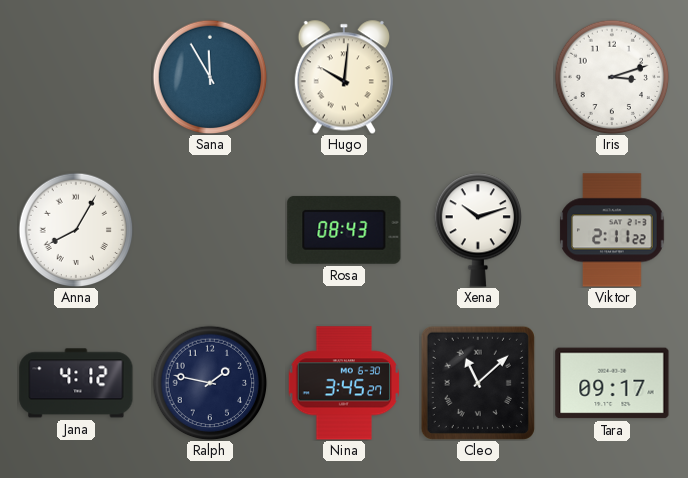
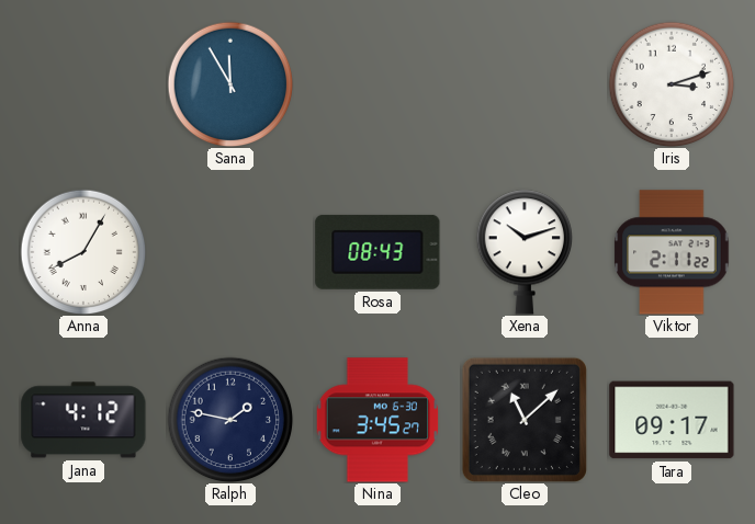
Hugo: 10:01 -> none
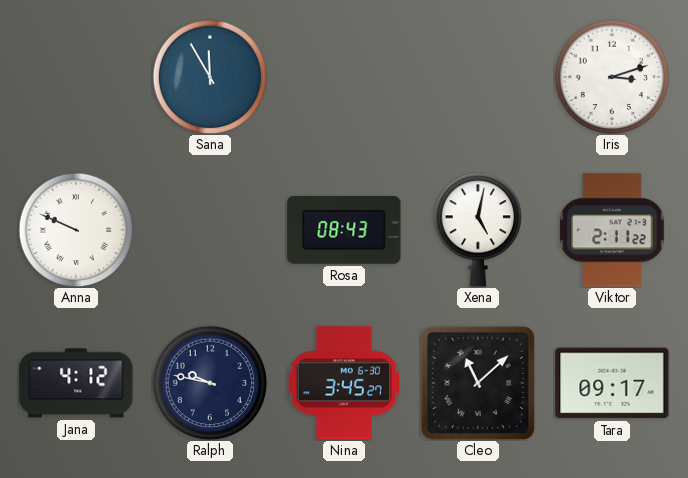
Anna: 8:05 -> 9:49
Xena: 10:12 -> 5:02
Ralph: 1:47 -> 9:47
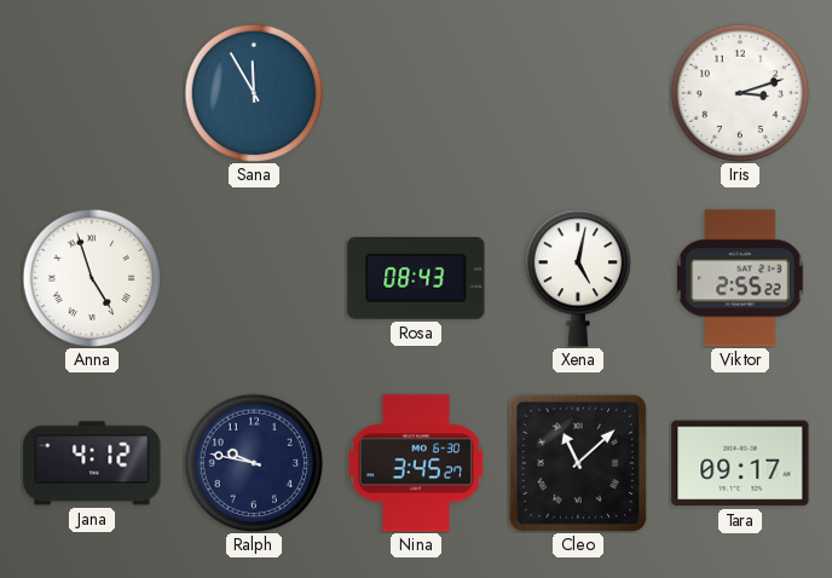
Anna: 9:49 -> 4:57
Viktor: 2:11 -> 2:55
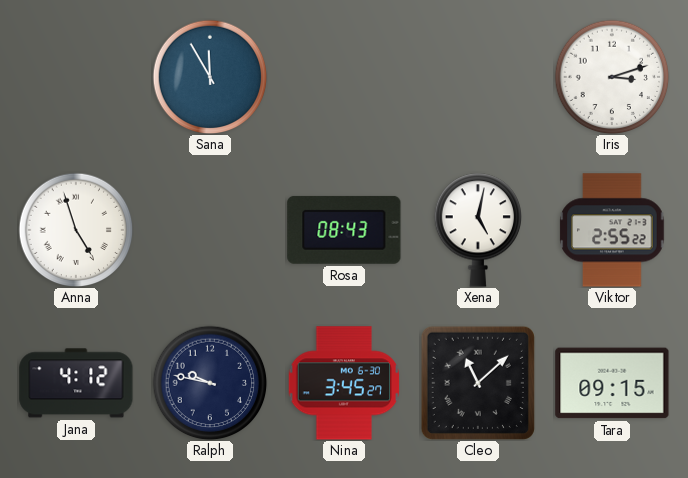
Tara: 09:17 -> 09:15
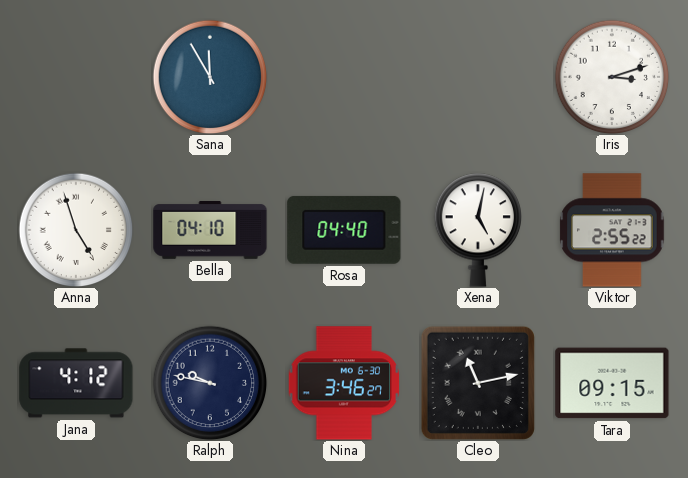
Bella: none -> 04:10
Rosa: 08:43 -> 04:40
Nina: 3:45 -> 3:46
Cleo: 11:08 -> 11:13
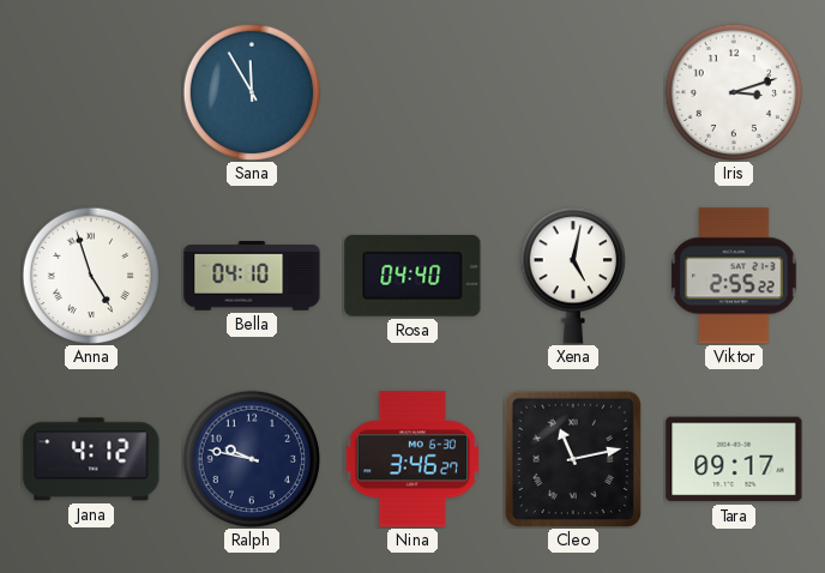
Tara: 09:15 -> 09:17
